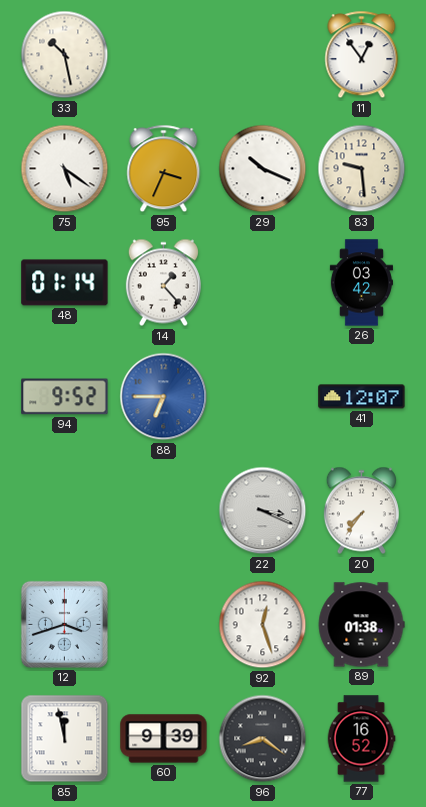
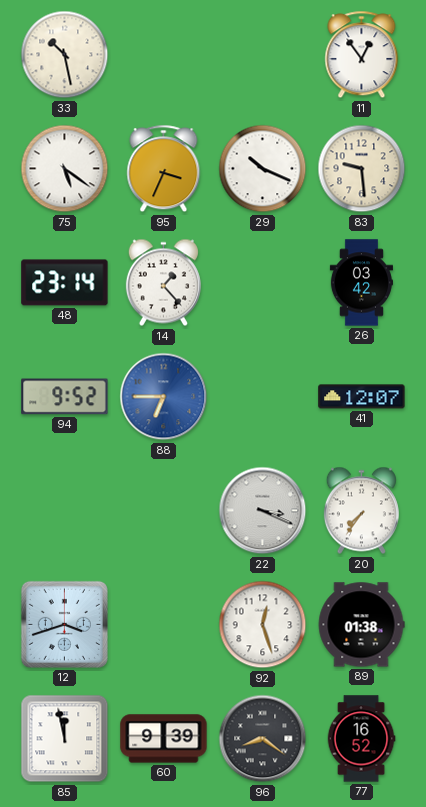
48: 01:14 -> 23:14
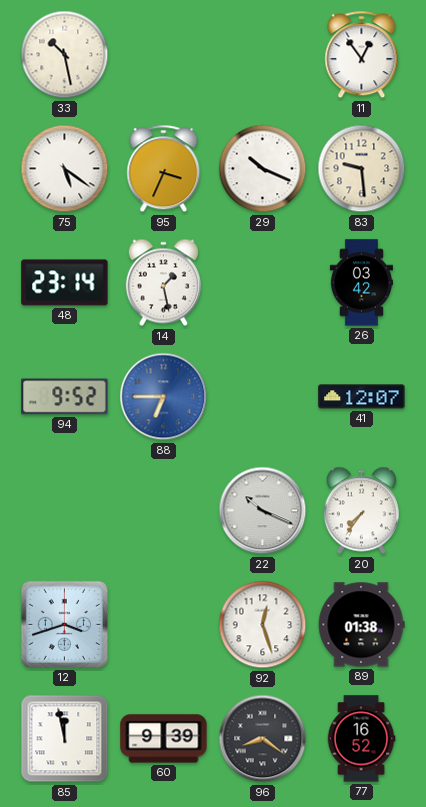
14: 1:23 -> 1:28
22: 3:19 -> 10:19
